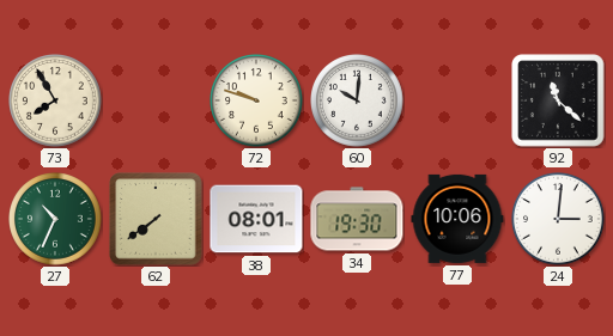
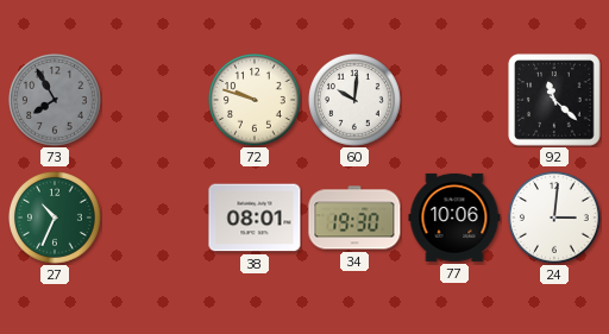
73 dial: cream -> grey
62: 7:39 -> none
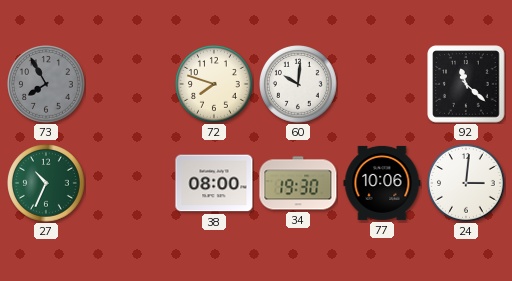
72: 9:48 -> 7:48
38: 08:01 -> 08:00
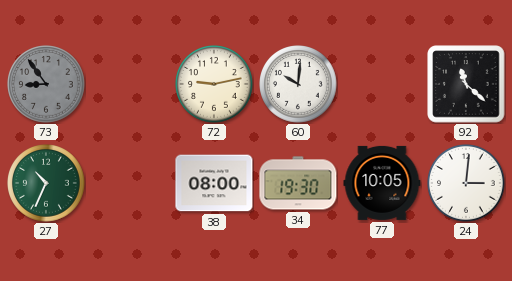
73: 7:55 -> 8:54
72: 7:48 -> 9:13
77: 10:06 -> 10:05
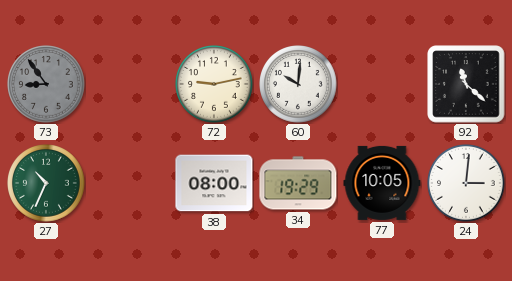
34: 19:30 -> 19:29
